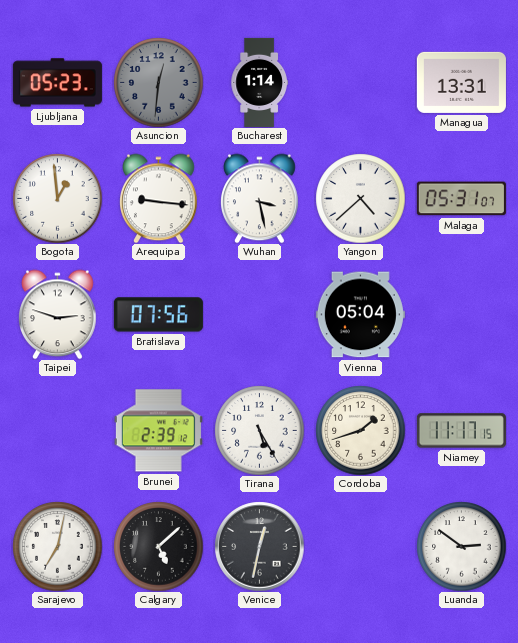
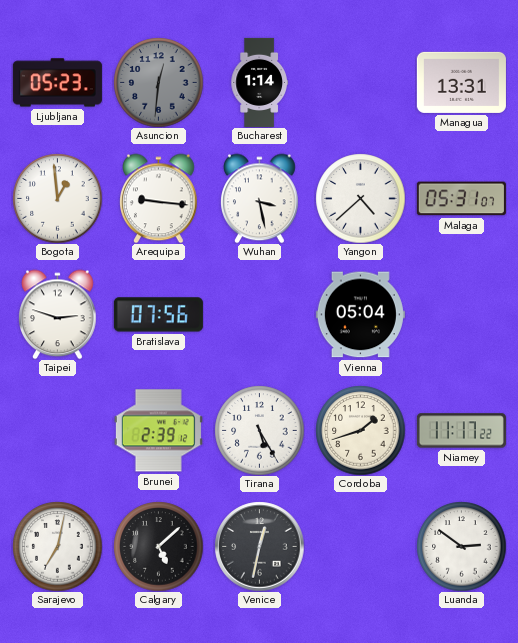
Niamey: 11:17:15 -> 11:17:22
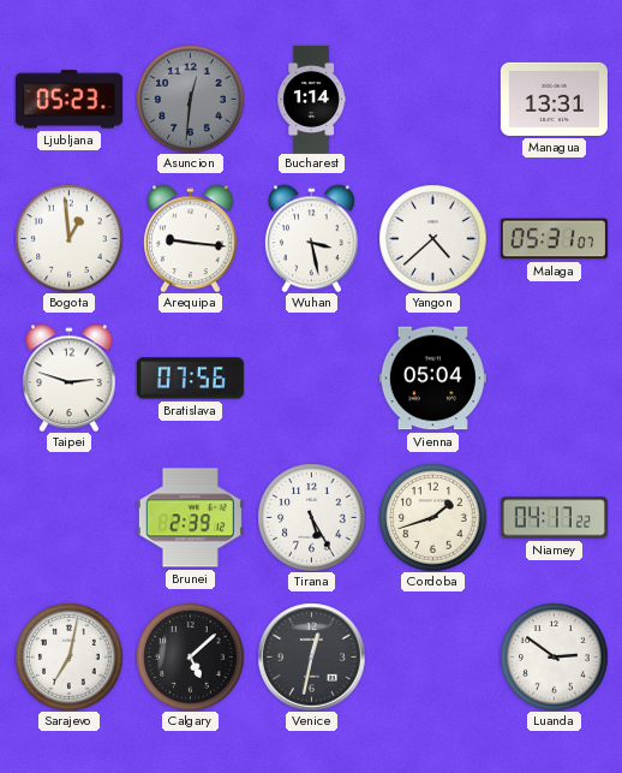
Niamey: 11:17 -> 04:17
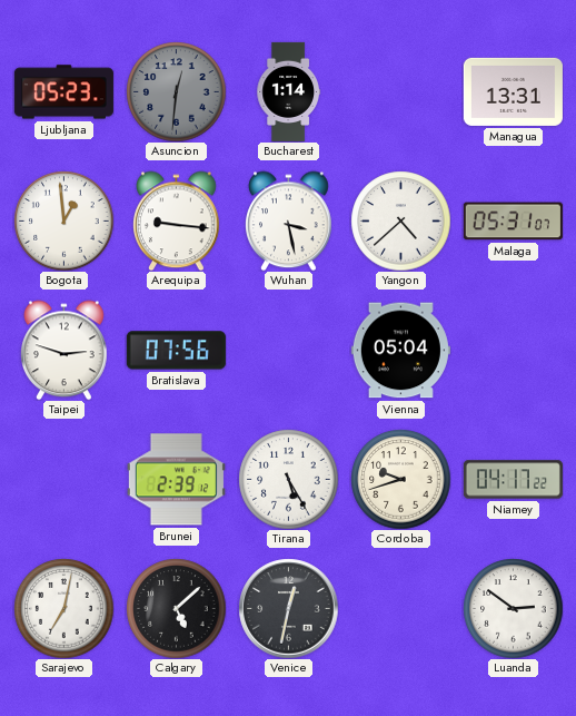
Cordoba: 1:42 -> 9:42
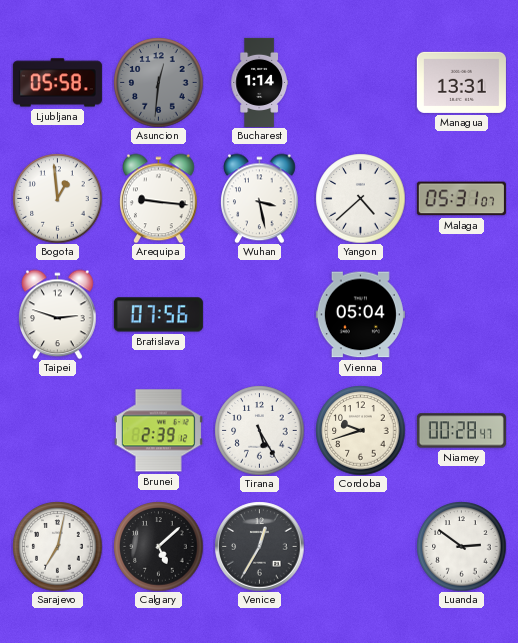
Ljubljana: 05:23 -> 05:58
Niamey: 04:17 -> 00:28
Venice: 12:32 -> 12:35
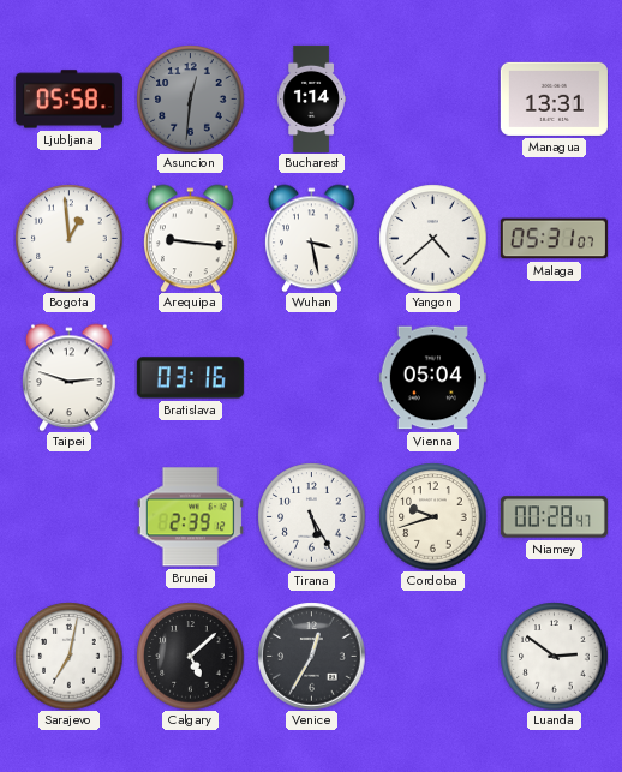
Bratislava: 07:56 -> 03:16
